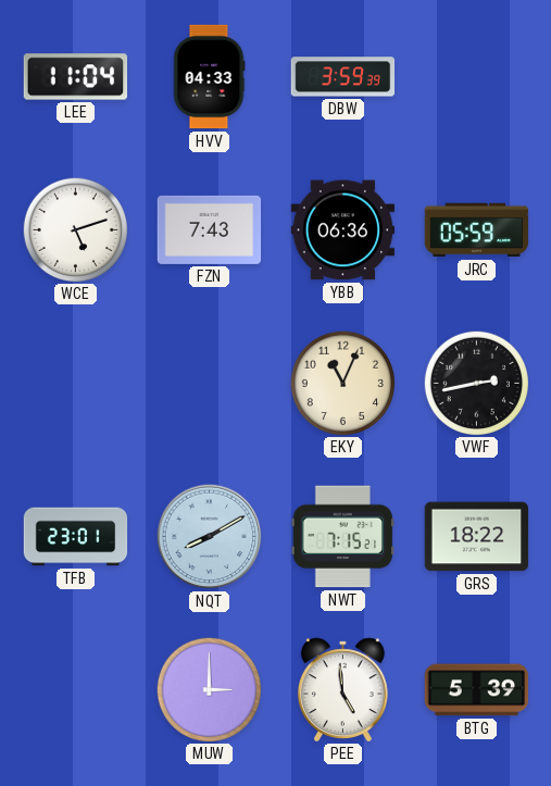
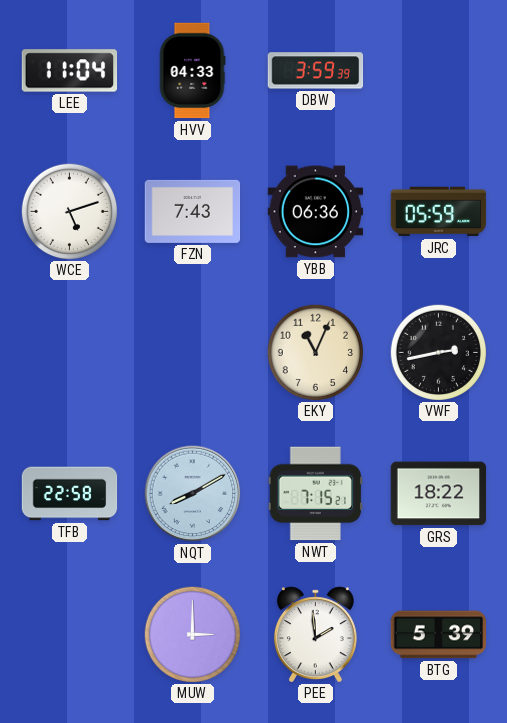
TFB: 23:01 -> 22:58
PEE: 4:59 -> 1:59
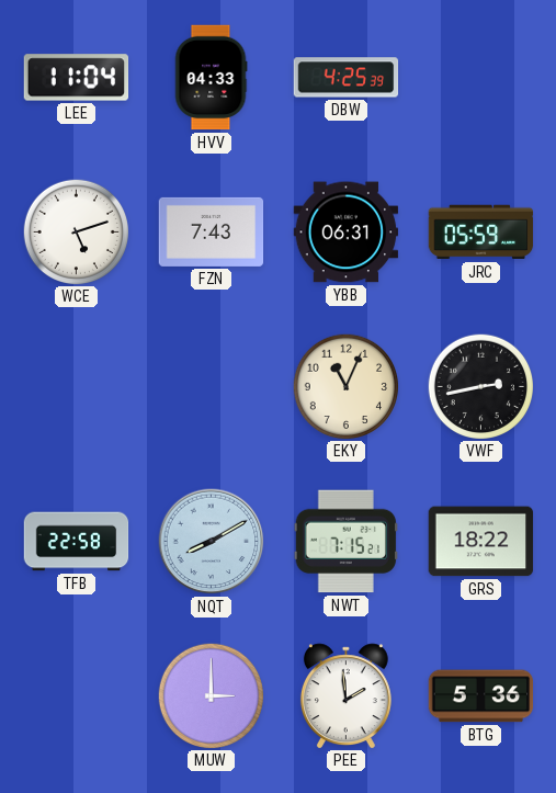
DBW: 3:59 -> 4:25
YBB: 06:36 -> 06:31
BTG: 5:39 -> 5:36
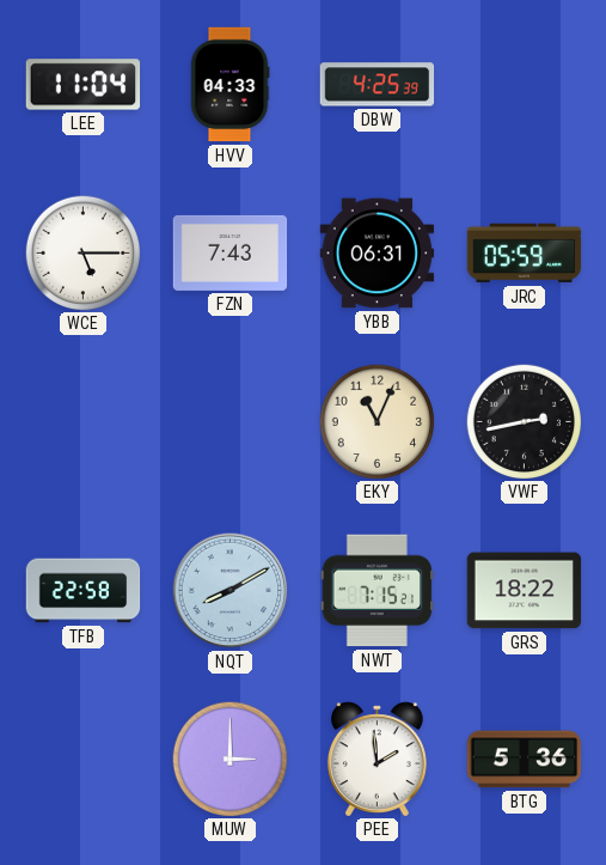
WCE: 5:12 -> 5:15
